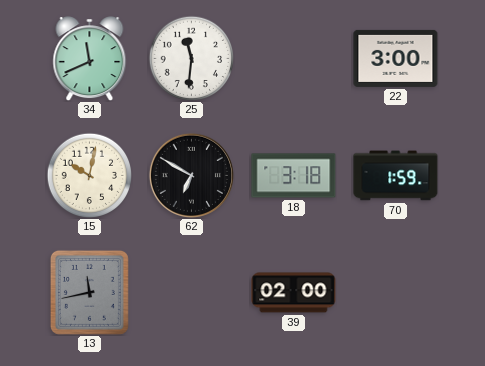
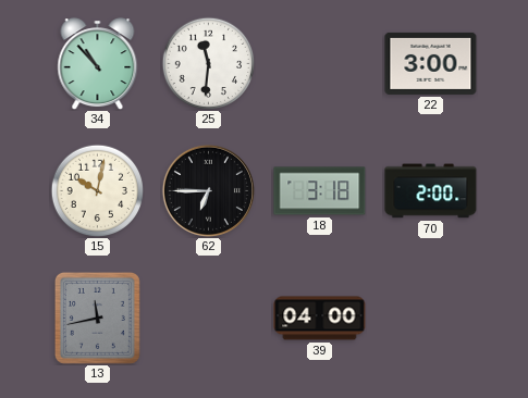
34: 11:41 -> 10:53
62: 6:50 -> 6:45
70: 1:59 -> 2:00
39: 02:00 -> 04:00
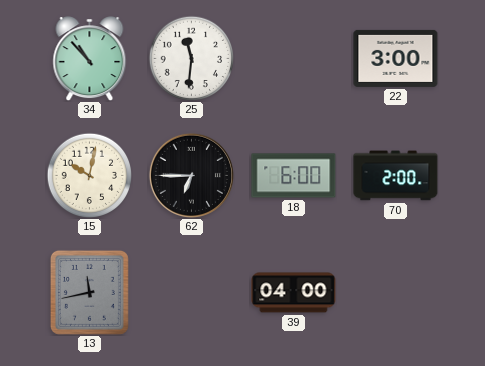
18: 3:18 -> 6:00
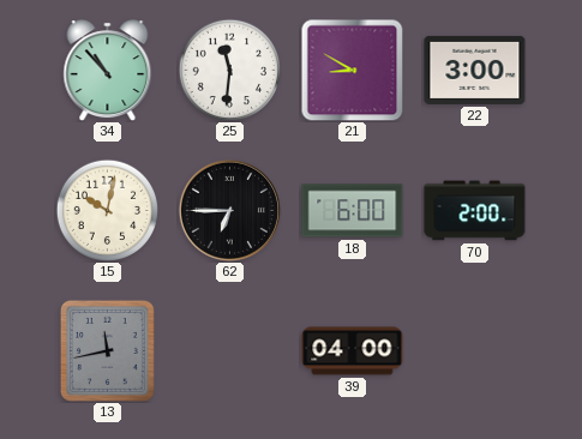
21: none -> 8:50
